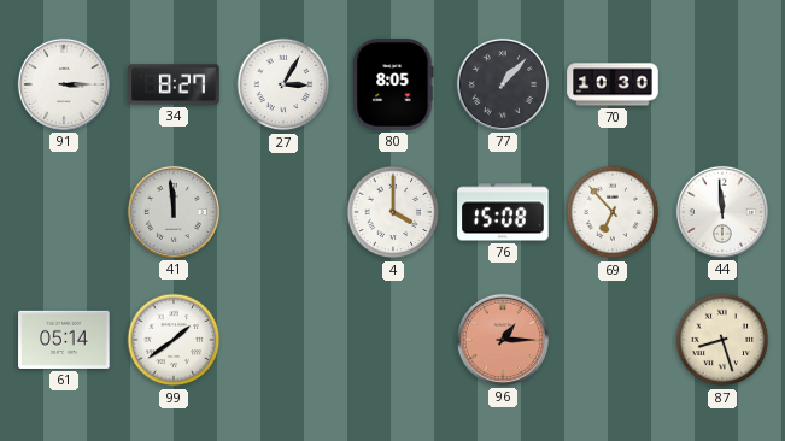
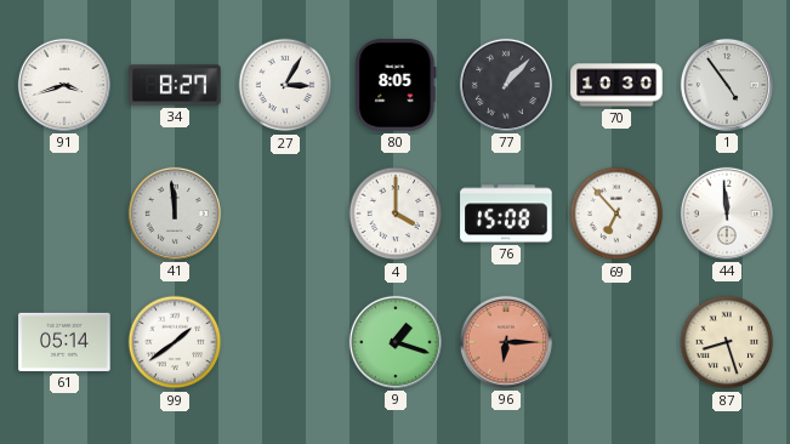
91: 3:15 -> 3:42
1: none -> 4:54
9: none -> 1:18
96: 1:15 -> 6:15
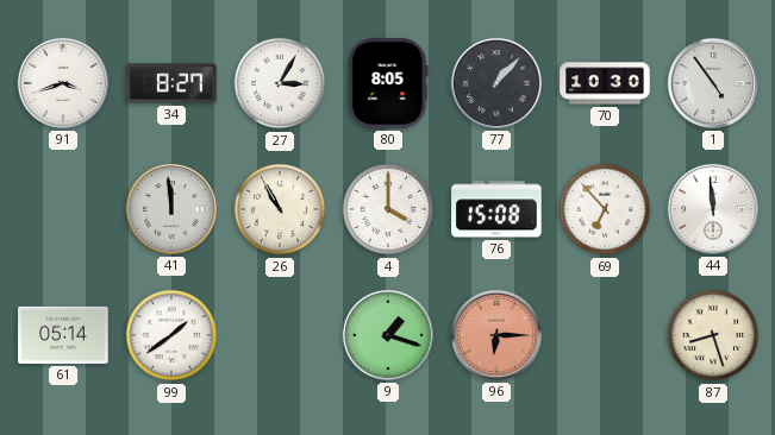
26: none -> 10:55
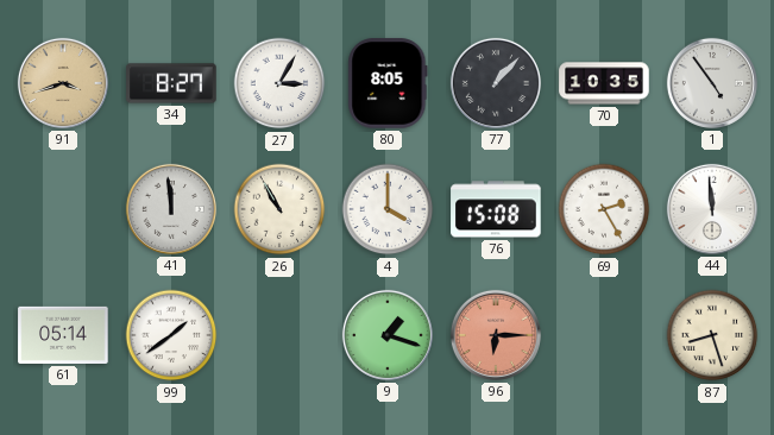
91 dial: white -> champagne
70: 10:30 -> 10:35
69: 6:53 -> 2:25
